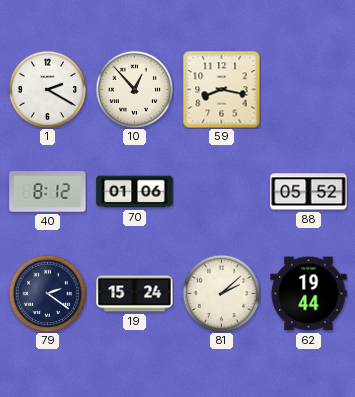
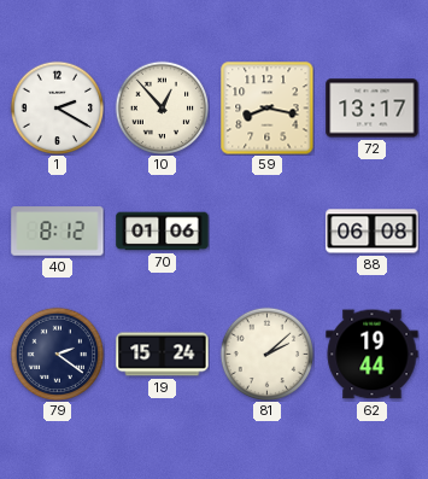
72: none -> 13:17
88: 05:52 -> 06:08
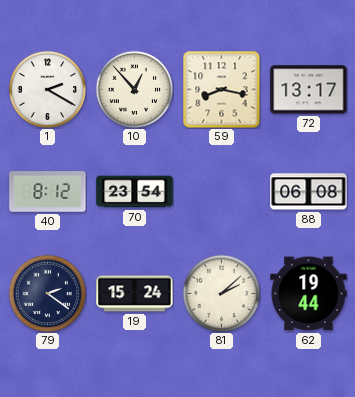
70: 01:06 -> 23:54
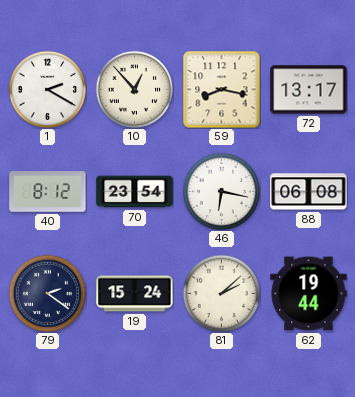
46: none -> 6:17
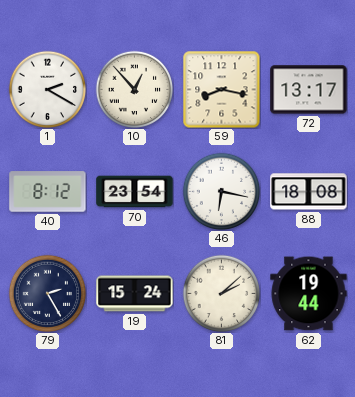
88: 06:08 -> 18:08
79: 2:21 -> 2:25
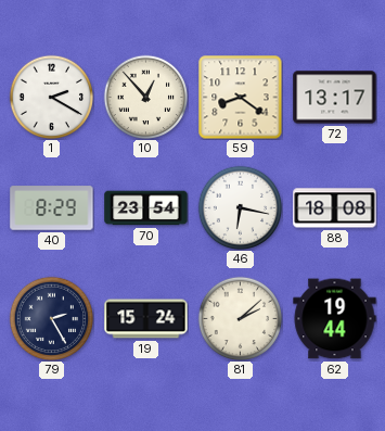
59: 8:17 -> 8:21
40: 8:12 -> 8:29
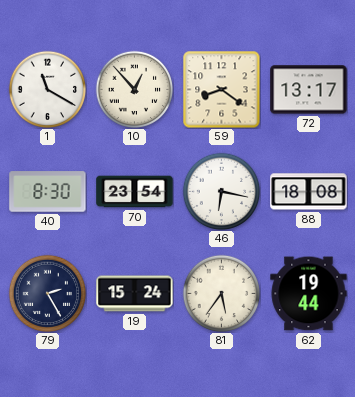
1: 2:20 -> 11:20
40: 8:29 -> 8:30
81: 2:08 -> 5:36
